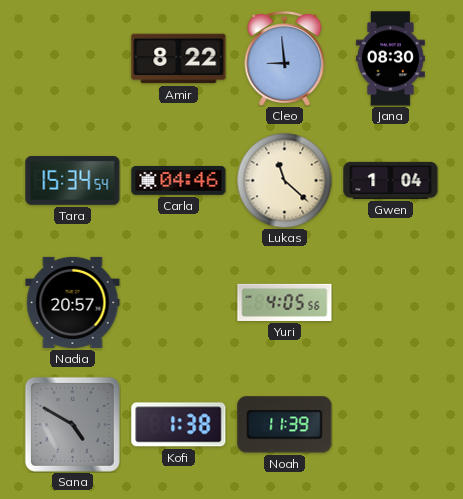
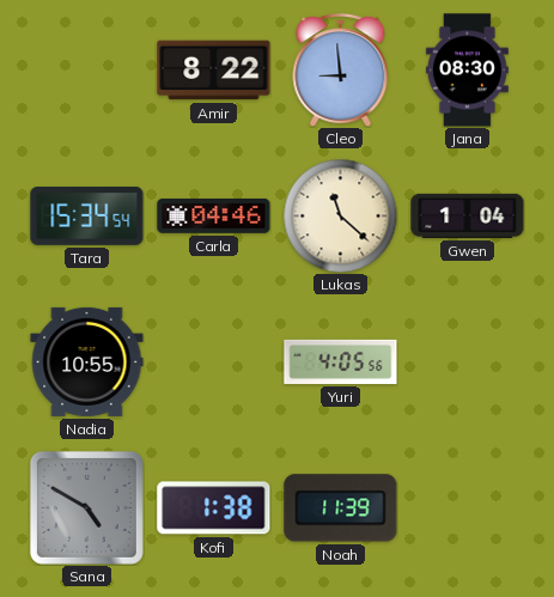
Nadia: 20:57 -> 10:55
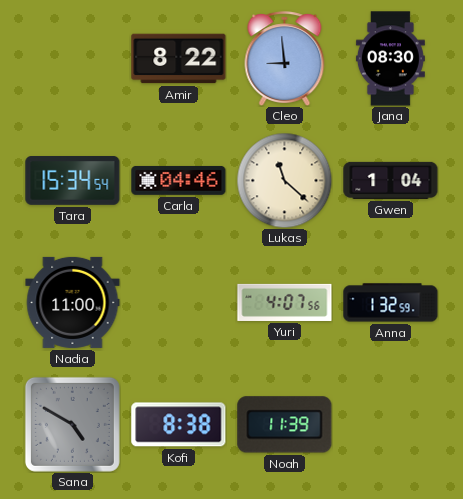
Nadia: 10:55 -> 11:00
Yuri: 4:05 -> 4:07
Anna: none -> 1:32
Kofi: 1:38 -> 8:38
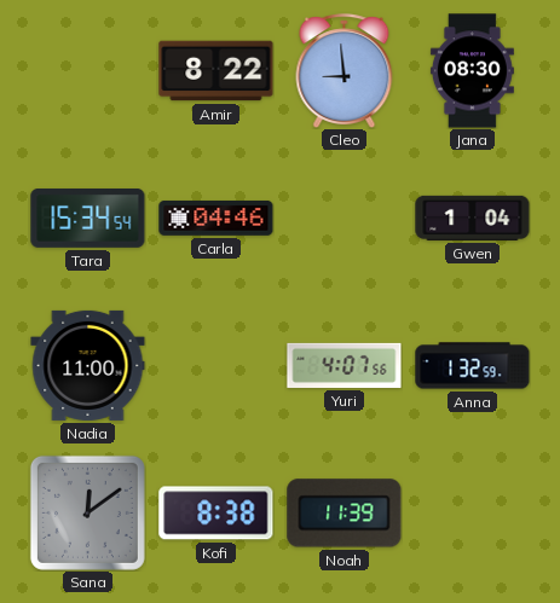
Lukas: 11:22 -> none
Sana: 4:50 -> 12:09
